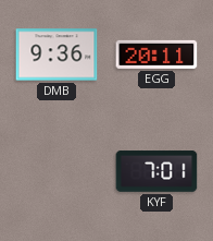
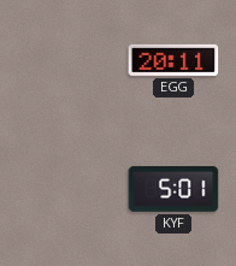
DMB: 9:36 -> none
KYF: 7:01 -> 5:01
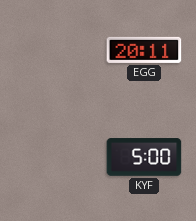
KYF: 5:01 -> 5:00
